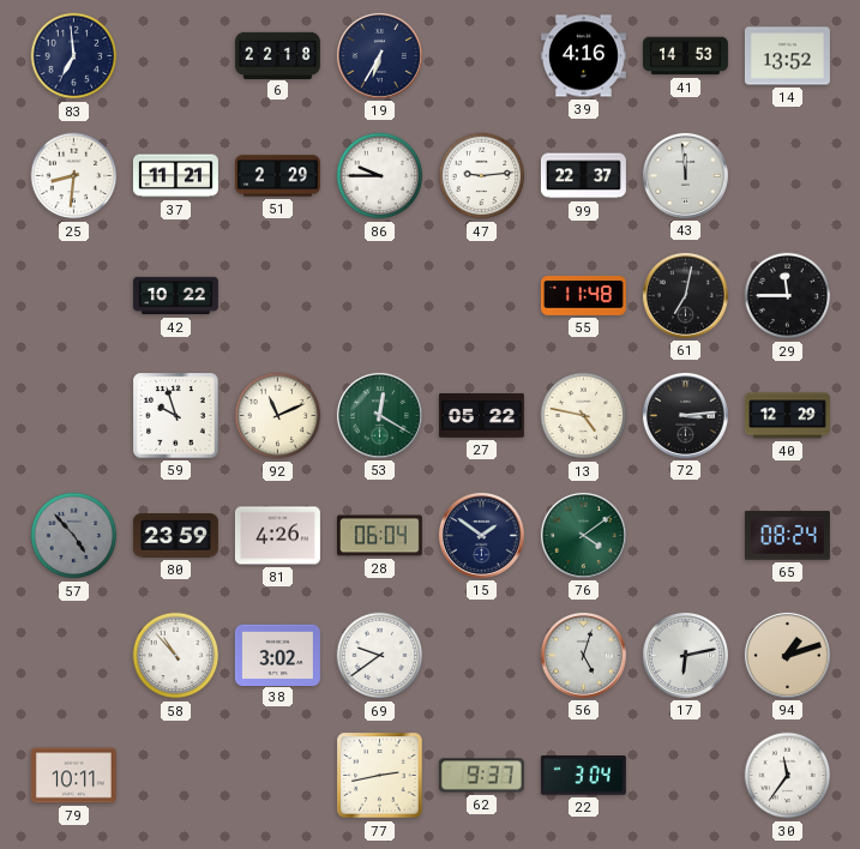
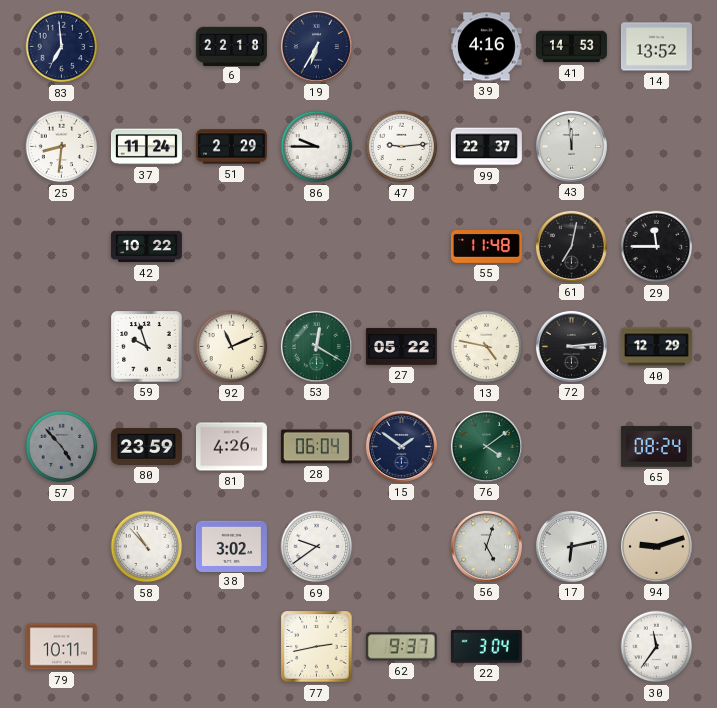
37: 11:21 -> 11:24
94: 1:12 -> 9:12
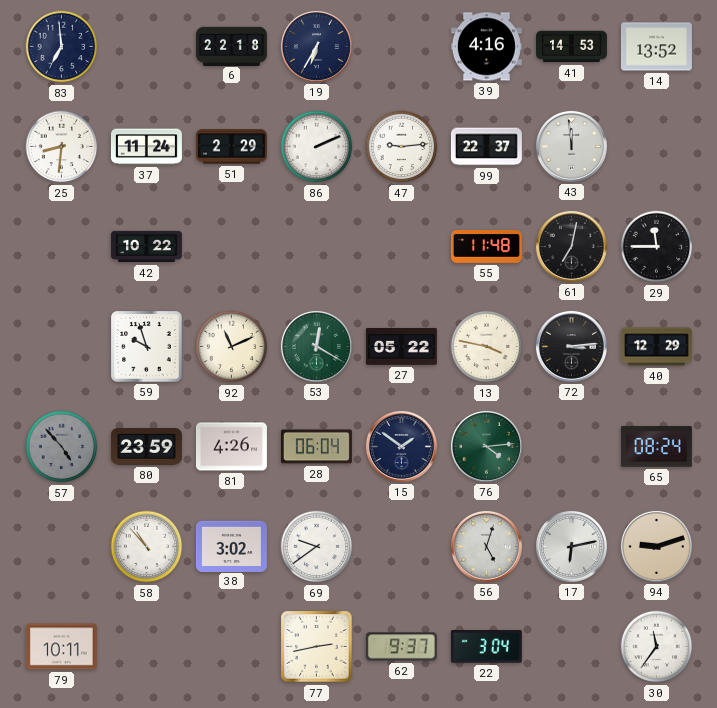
86: 9:45 -> 2:11
13: 4:47 -> 3:47
76: 4:09 -> 4:14
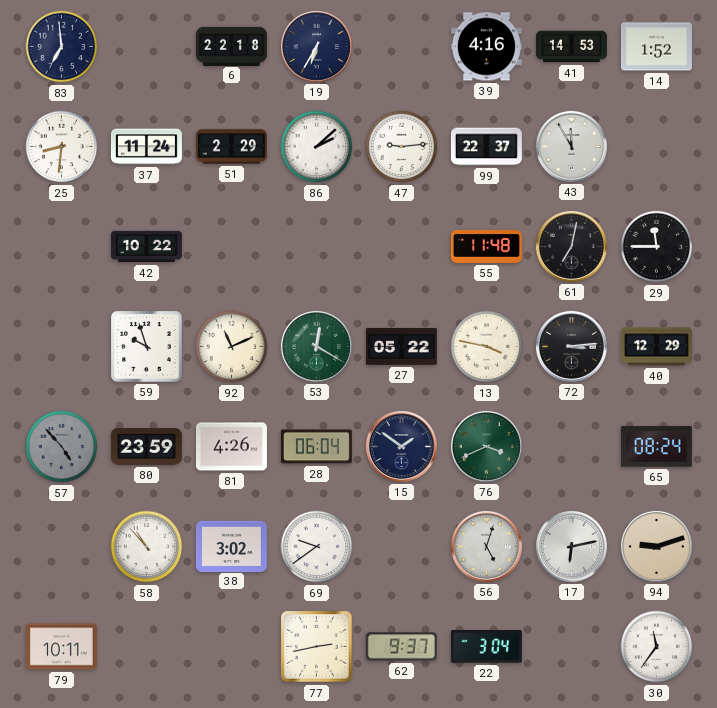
14: 13:52 -> 1:52
86: 2:11 -> 2:08
43: 11:59 -> 11:55
76: 4:14 -> 3:41
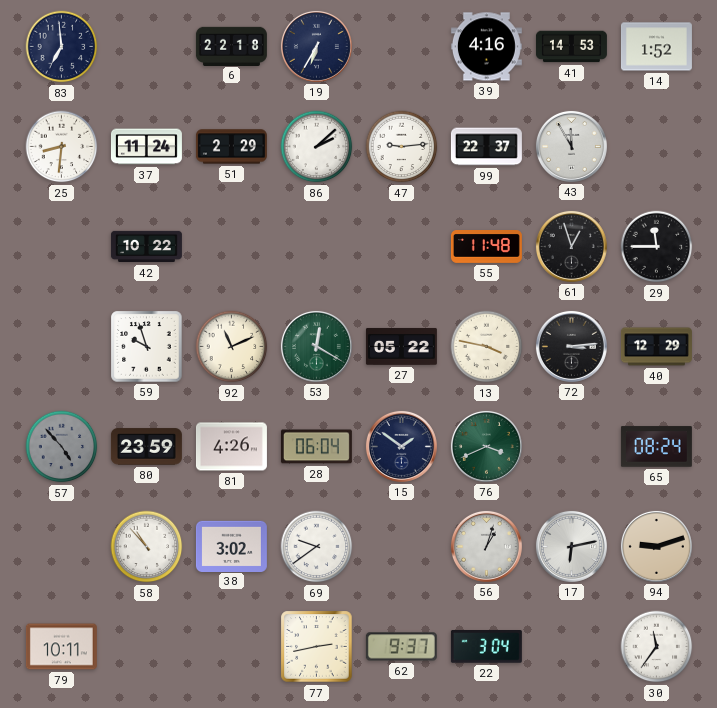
61: 7:02 -> 12:57
56: 5:03 -> 1:03
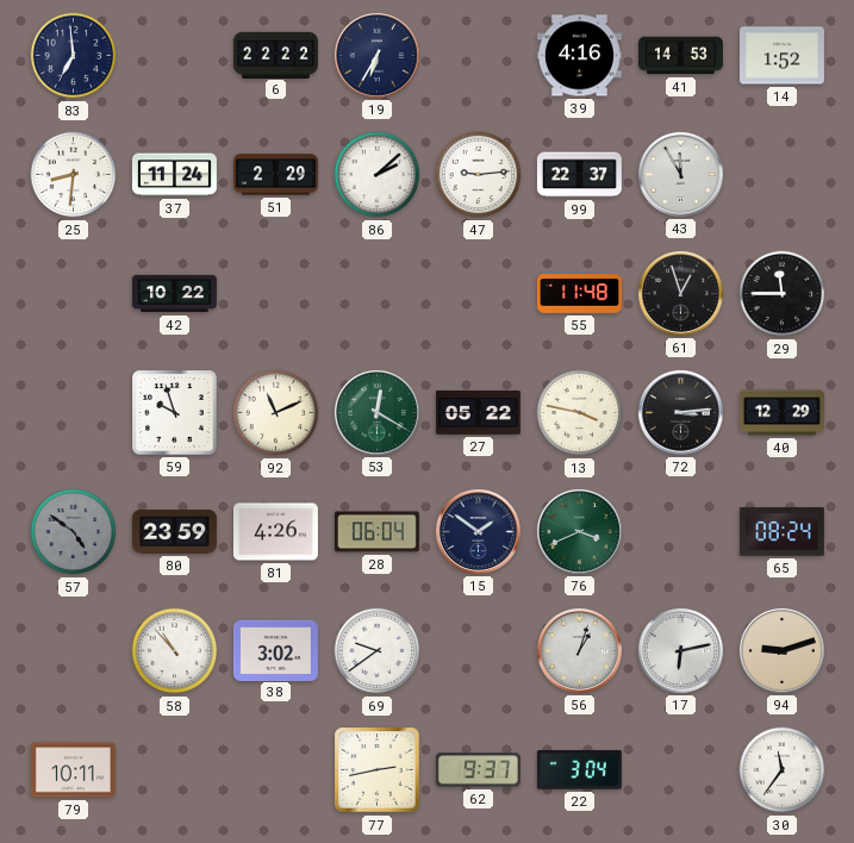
6: 22:18 -> 22:22
57: 4:53 -> 4:51
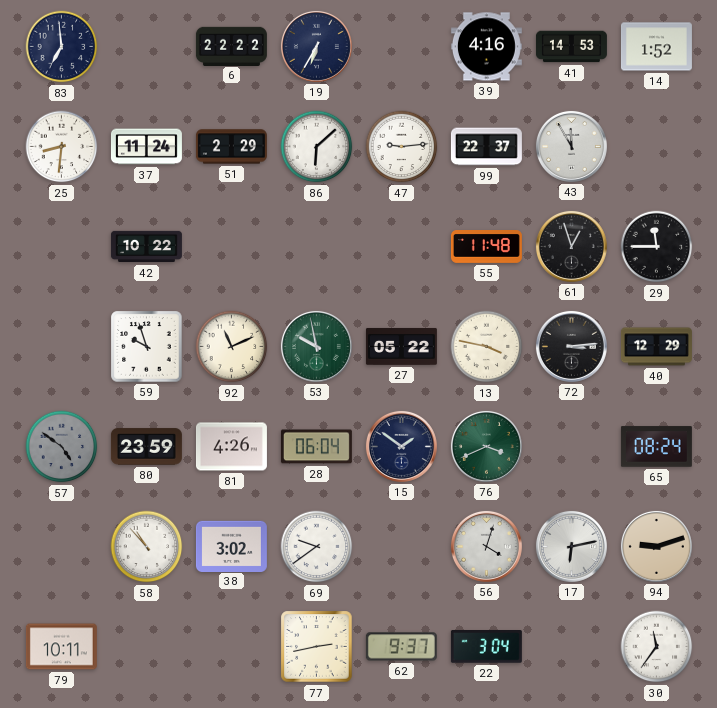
86: 2:08 -> 6:08
53: 12:20 -> 9:58
56: 1:03 -> 4:03
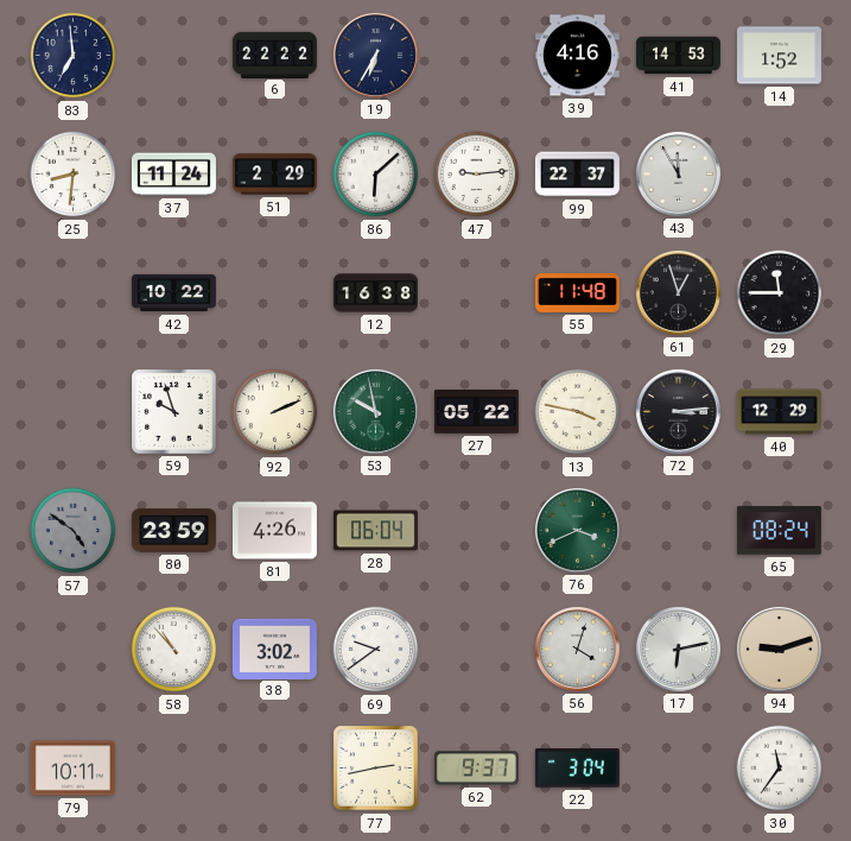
12: none -> 16:38
92: 11:11 -> 2:11
15: 1:51 -> none
